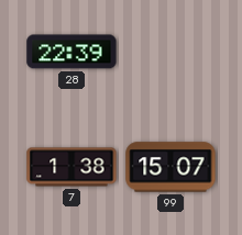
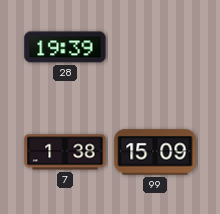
28: 22:39 -> 19:39
99: 15:07 -> 15:09
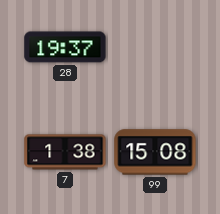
28: 19:39 -> 19:37
99: 15:09 -> 15:08
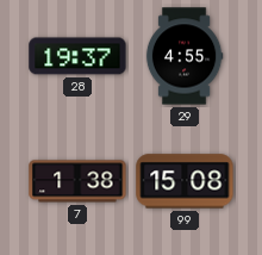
29: none -> 4:55
